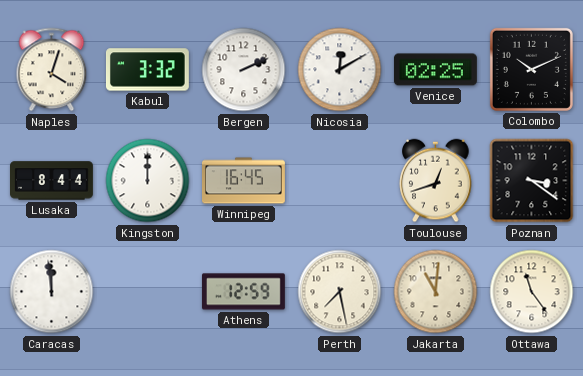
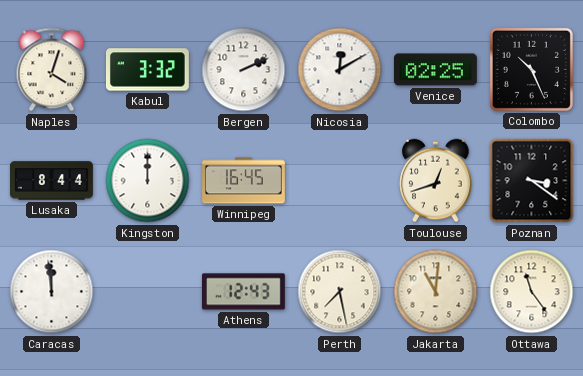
Colombo: 10:11 -> 10:26
Athens: 12:59 -> 12:43
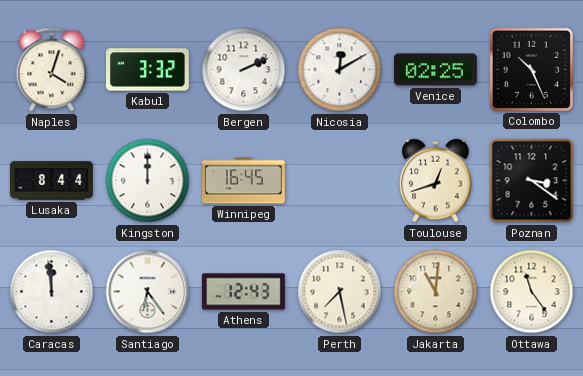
Santiago: none -> 6:24
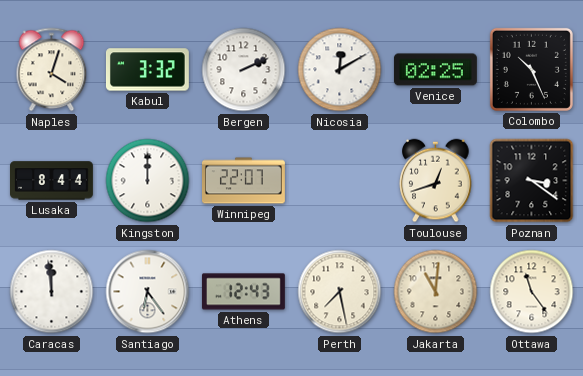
Winnipeg: 16:45 -> 22:07
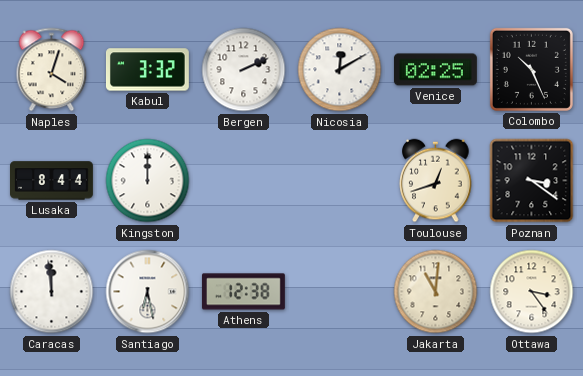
Winnipeg: 22:07 -> none
Santiago: 6:24 -> 6:28
Athens: 12:43 -> 12:38
Perth: 7:28 -> none
Ottawa: 11:24 -> 3:24
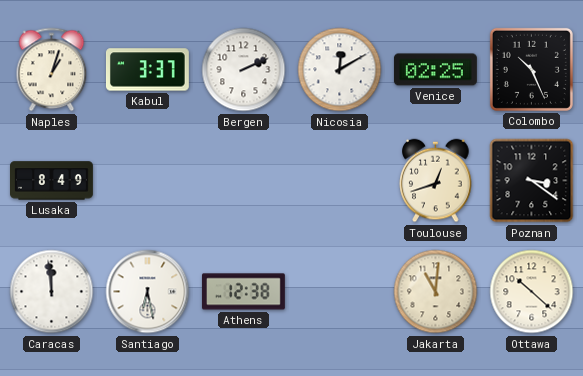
Naples: 4:03 -> 1:03
Kabul: 3:32 -> 3:37
Lusaka: 8:44 -> 8:49
Kingston: 12:00 -> none
Ottawa: 3:24 -> 10:22
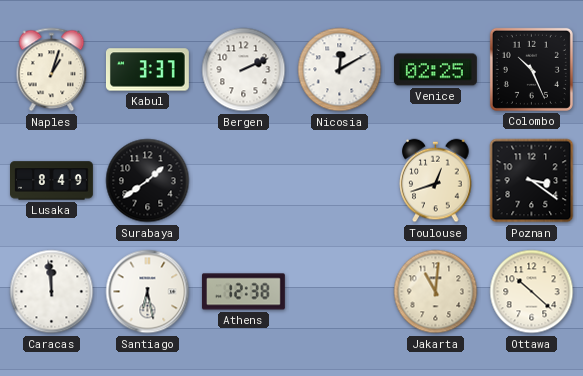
Surabaya: none -> 1:39
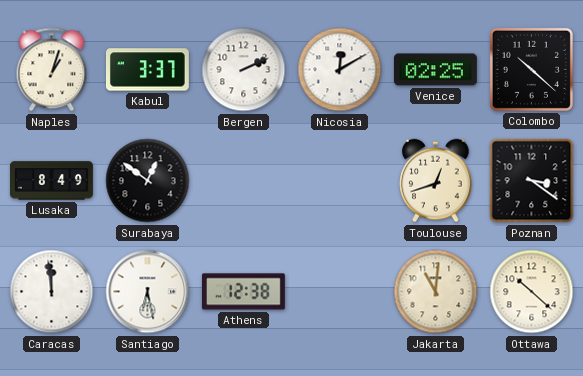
Colombo: 10:26 -> 10:22
Surabaya: 1:39 -> 12:51
